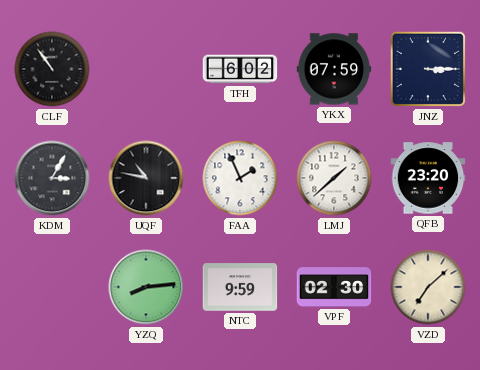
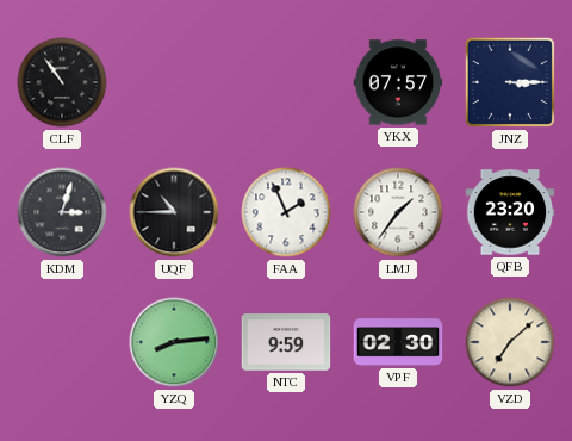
TFH: 6:02 -> none
YKX: 07:59 -> 07:57
KDM: 3:05 -> 3:03
UQF: 10:47 -> 10:45
LMJ: 1:38 -> 1:36
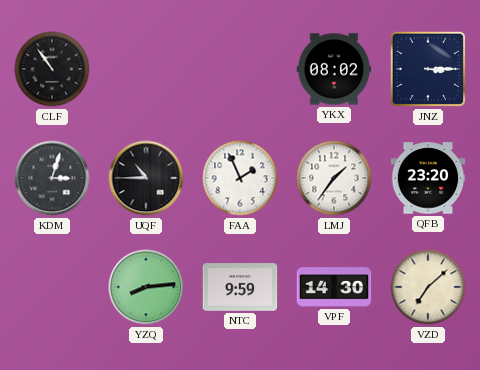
YKX: 07:57 -> 08:02
VPF: 02:30 -> 14:30
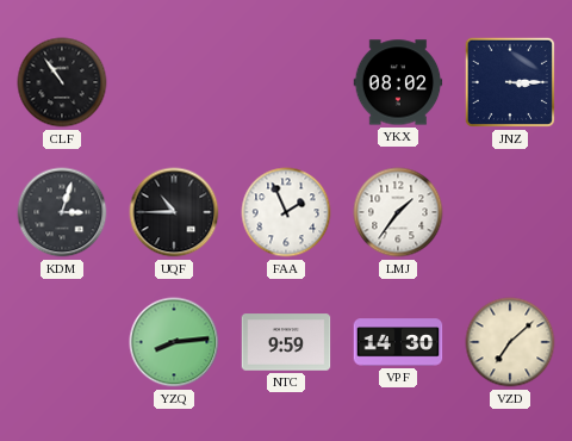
QFB: 23:20 -> none
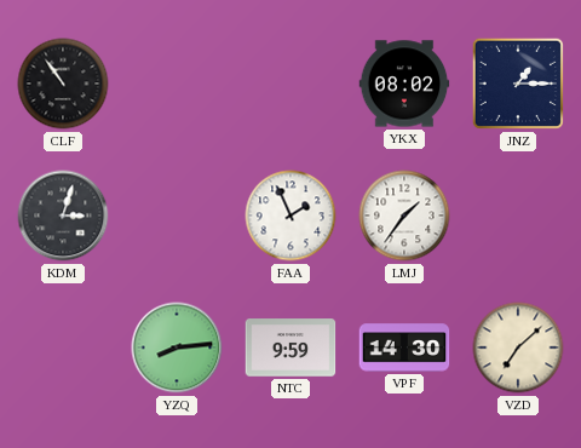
JNZ: 3:15 -> 1:15
UQF: 10:45 -> none
